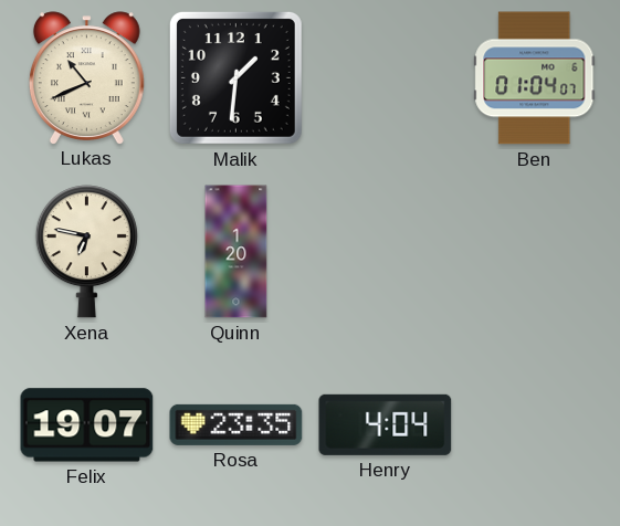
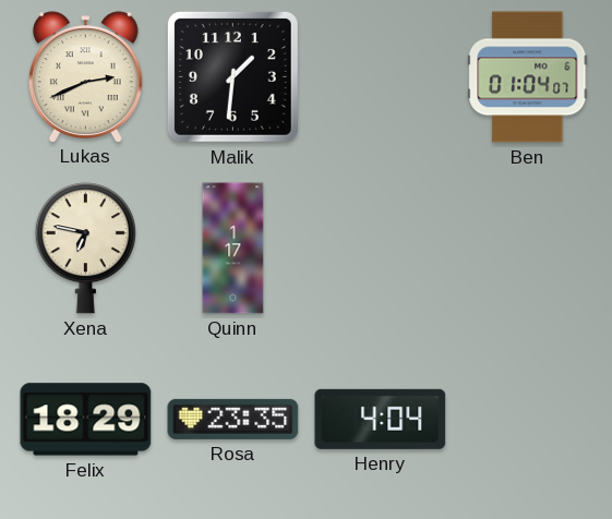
Lukas: 10:41 -> 2:41
Quinn: 1:20 -> 1:17
Felix: 19:07 -> 18:29
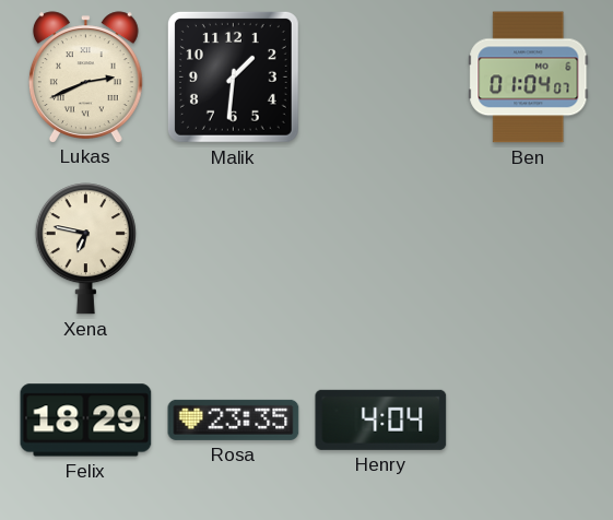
Quinn: 1:17 -> none
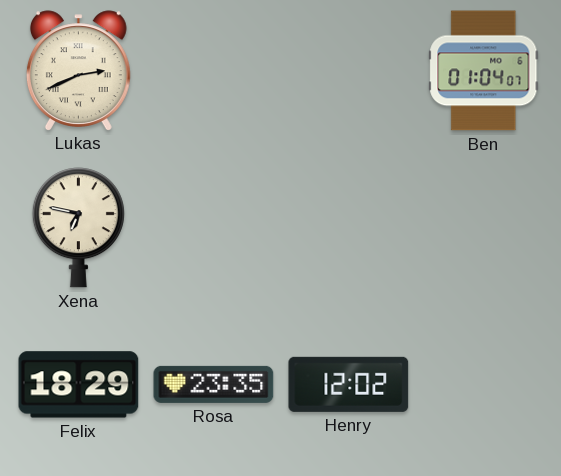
Malik: 1:31 -> none
Henry: 4:04 -> 12:02
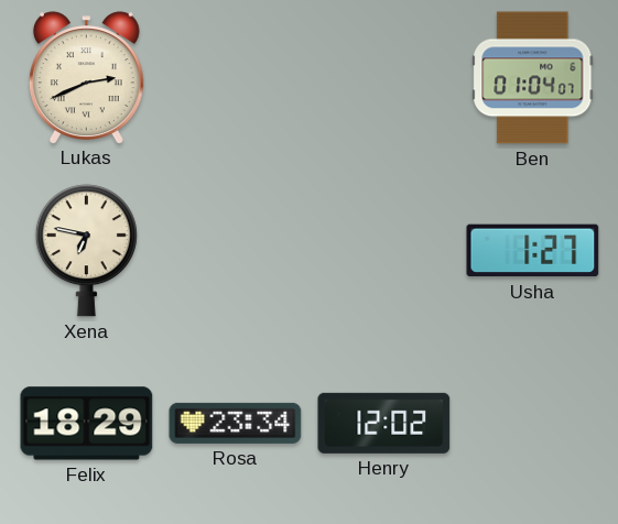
Usha: none -> 1:27
Rosa: 23:35 -> 23:34
